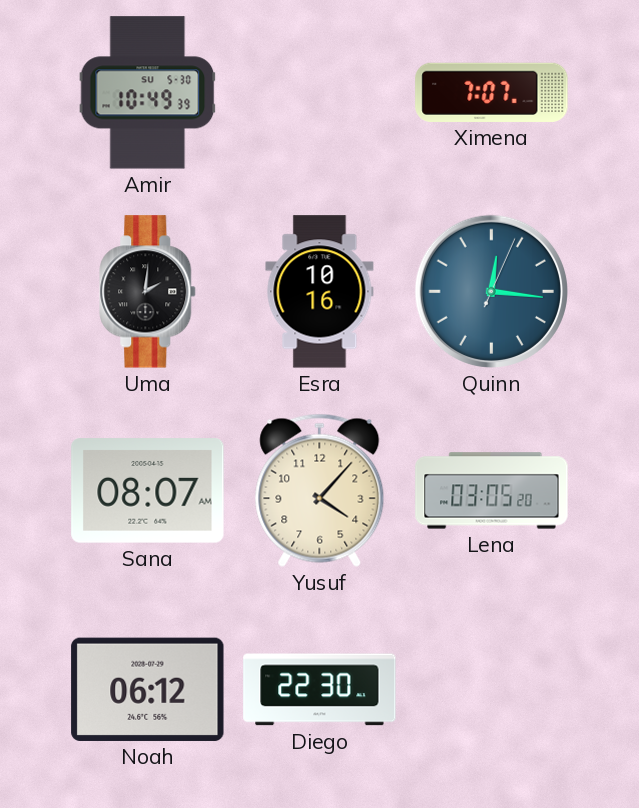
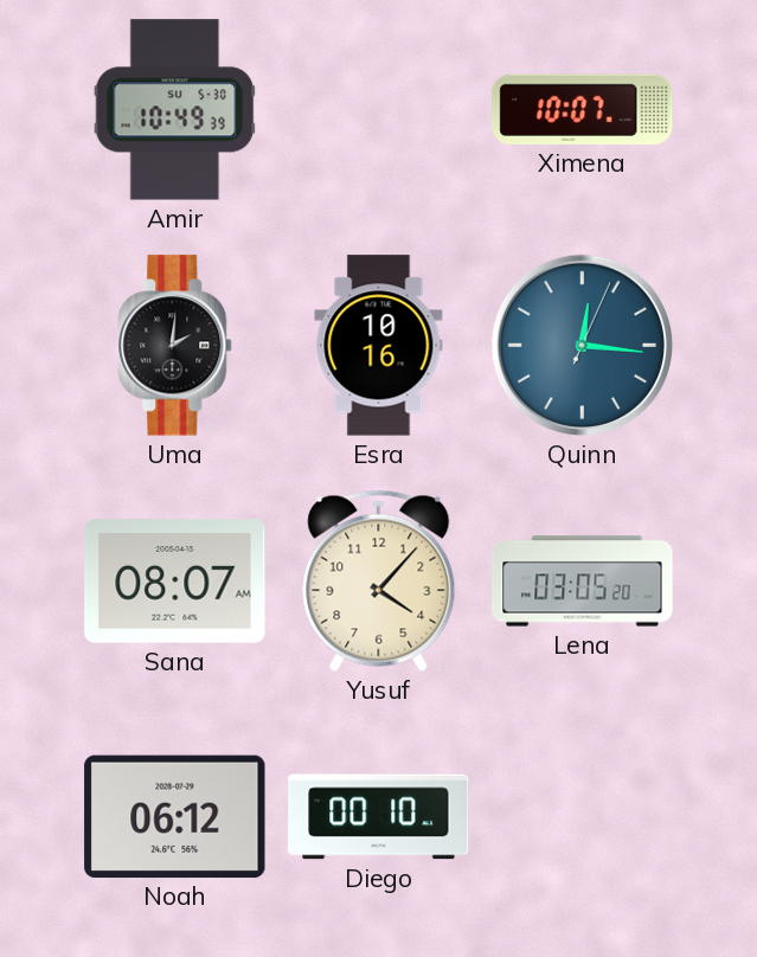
Ximena: 7:07 -> 10:07
Diego: 22:30 -> 00:10
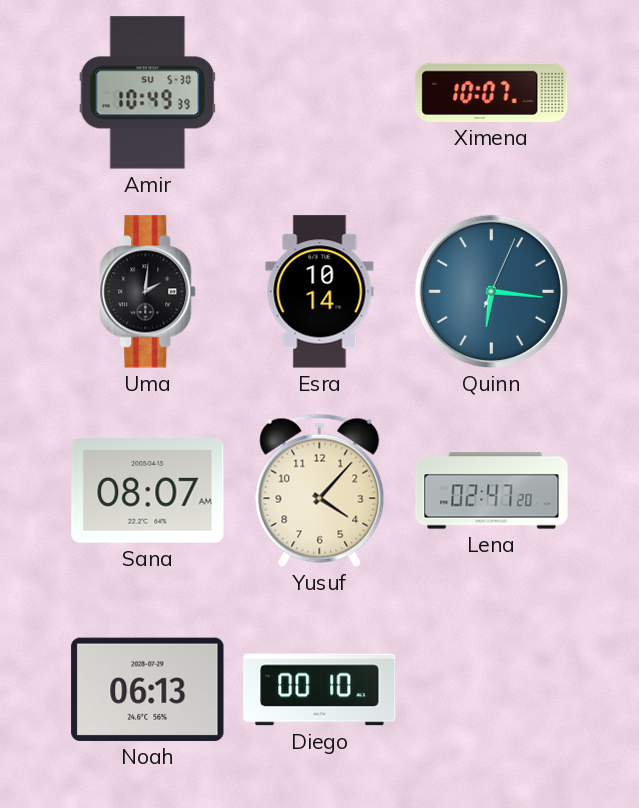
Esra: 10:16 -> 10:14
Quinn: 12:16 -> 6:16
Lena: 03:05 -> 02:47
Noah: 06:12 -> 06:13
